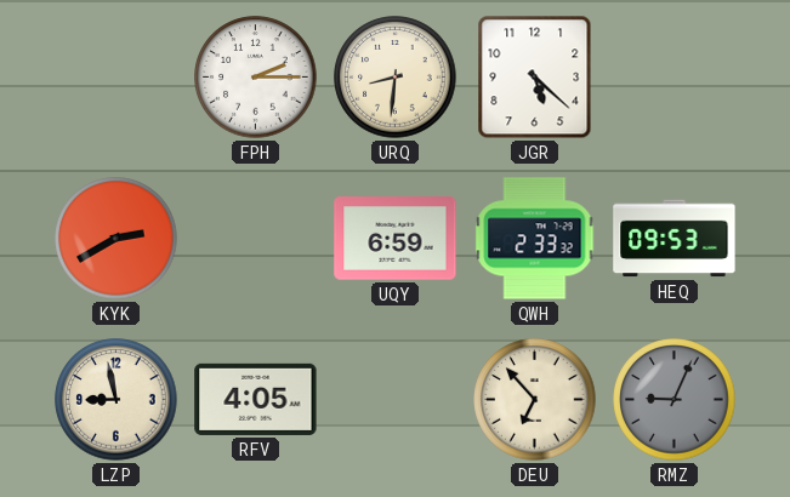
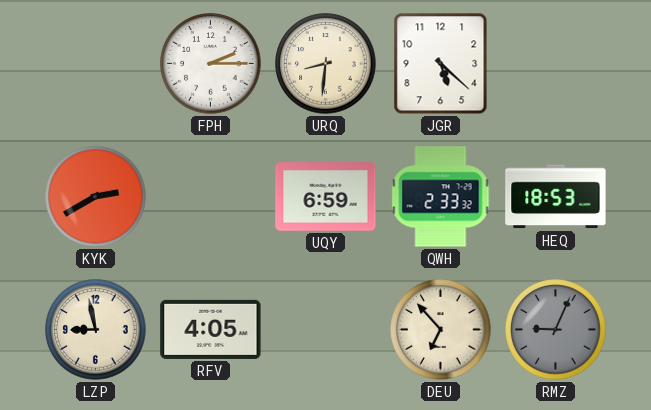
HEQ: 09:53 -> 18:53
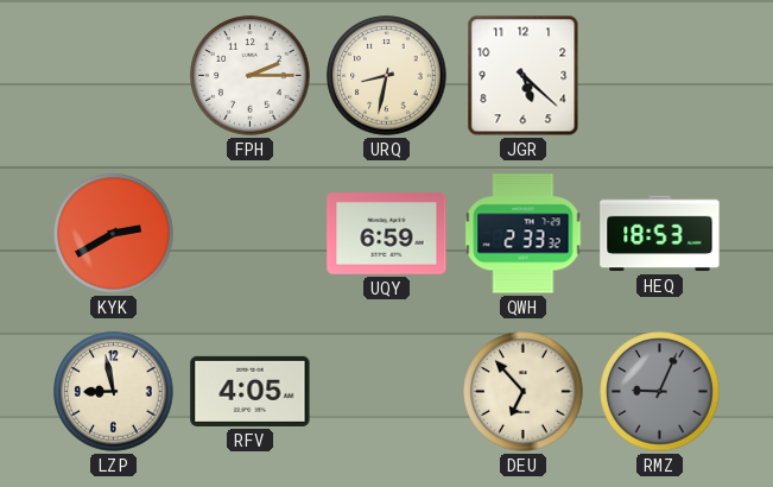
URQ: 8:31 -> 8:32
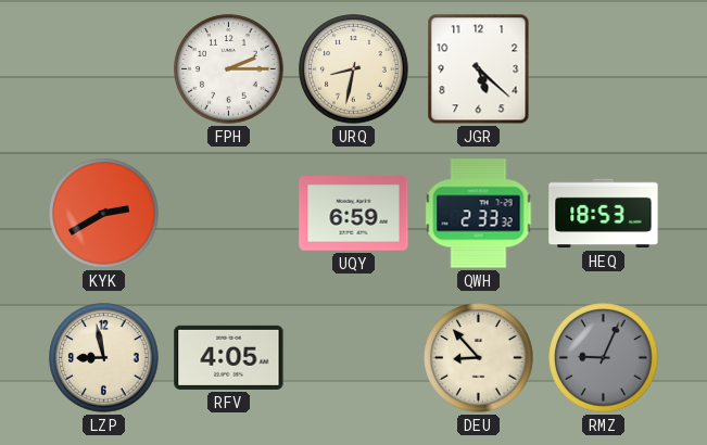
DEU: 6:53 -> 8:53
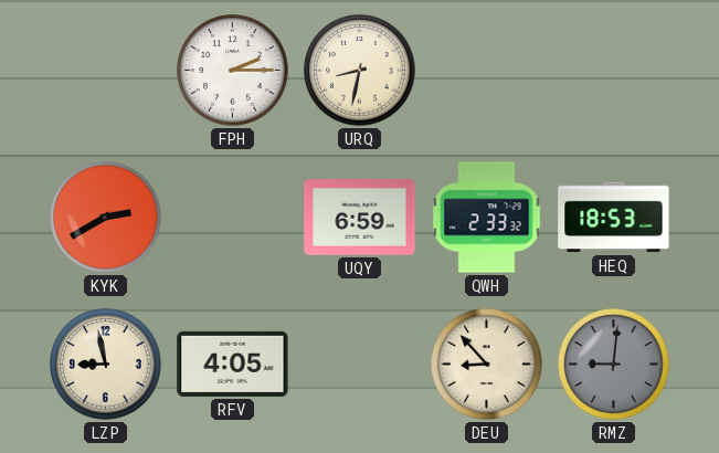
JGR: 5:22 -> none
RMZ: 9:04 -> 9:01
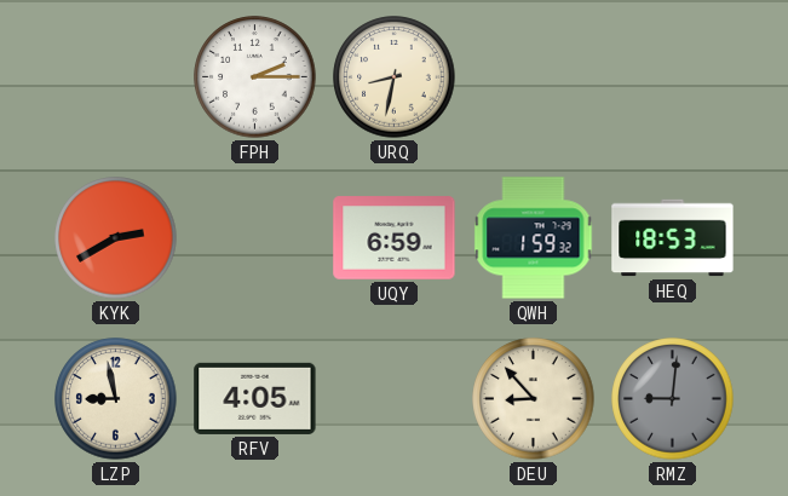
QWH: 2:33 -> 1:59
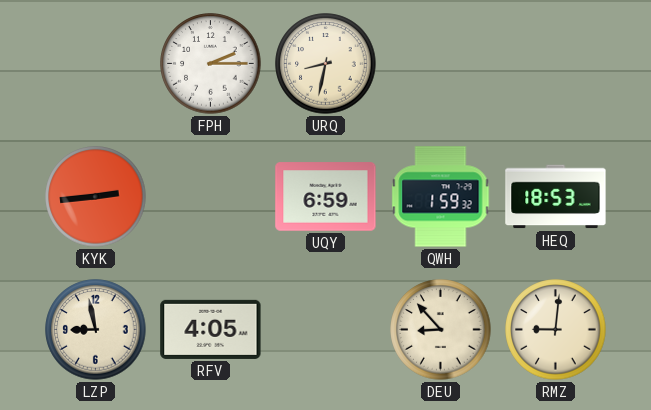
KYK: 2:40 -> 2:44
RMZ dial: grey -> cream
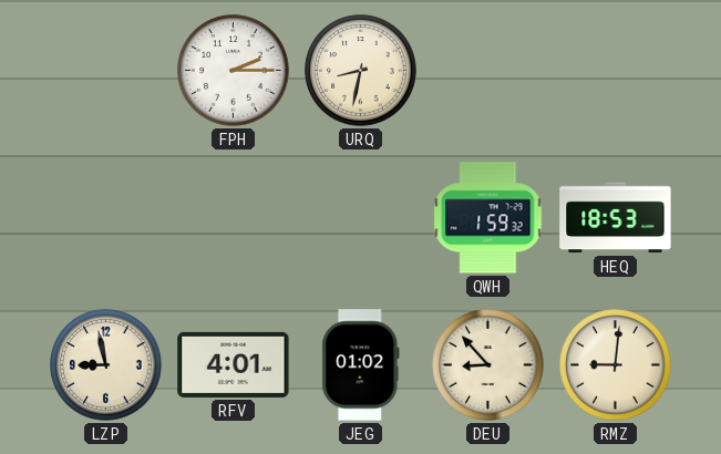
KYK: 2:44 -> none
UQY: 6:59 -> none
RFV: 4:05 -> 4:01
JEG: none -> 01:02
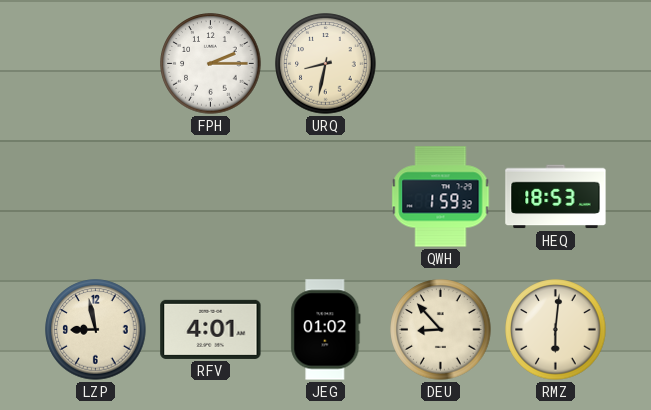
RMZ: 9:01 -> 6:01
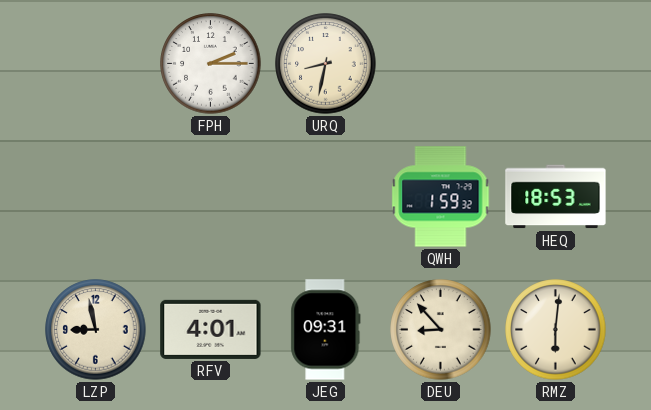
JEG: 01:02 -> 09:31
